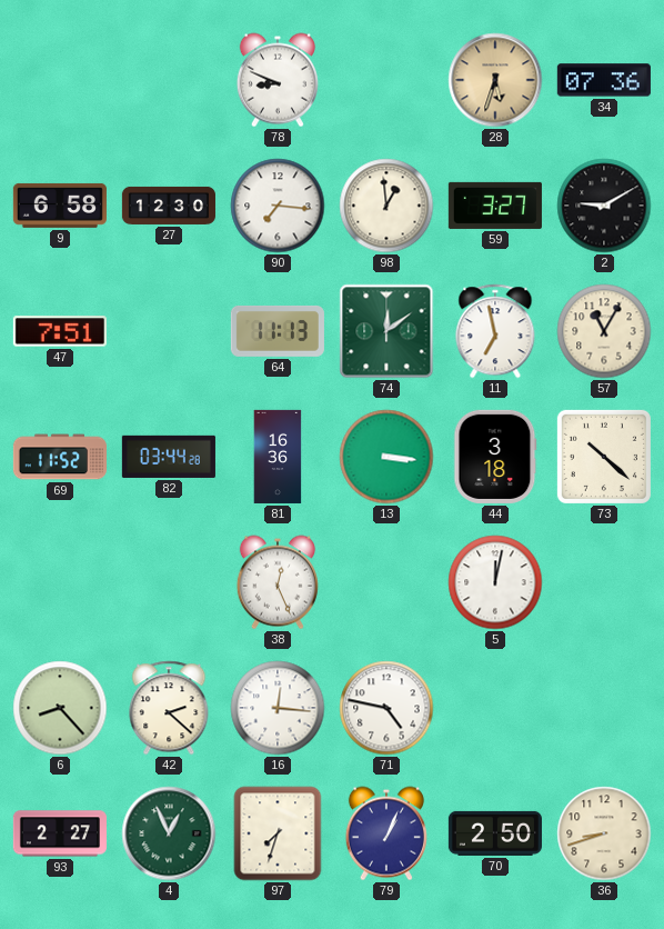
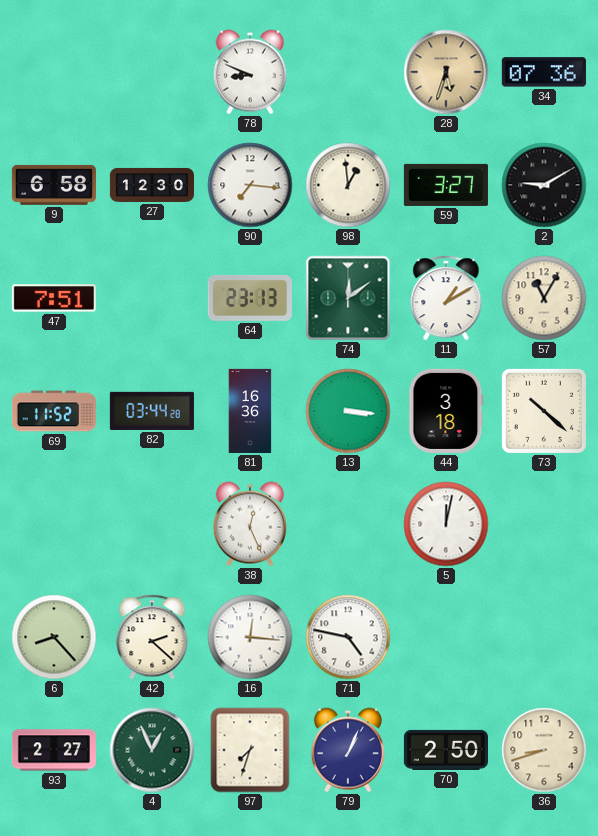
64: 11:13 -> 23:13
11: 6:58 -> 1:10
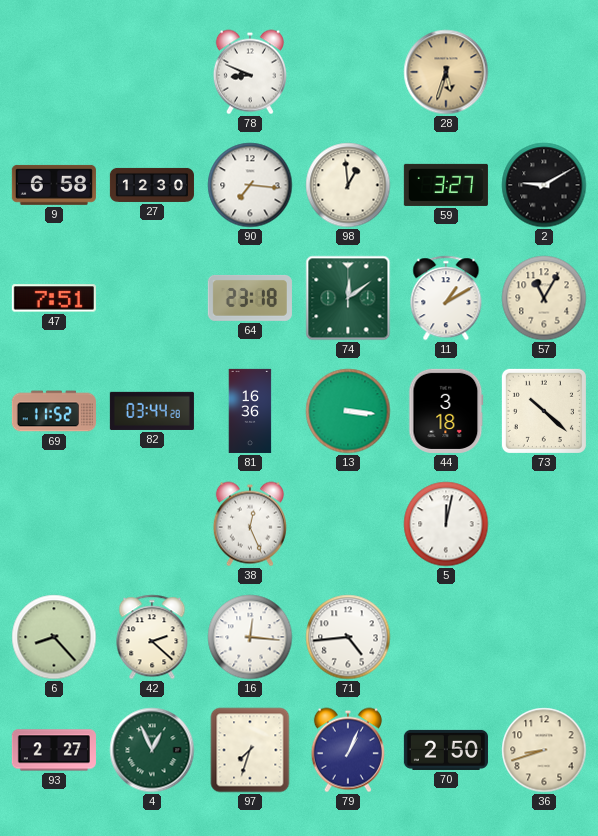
34: 07:36 -> none
64: 23:13 -> 23:18
71: 4:47 -> 4:44
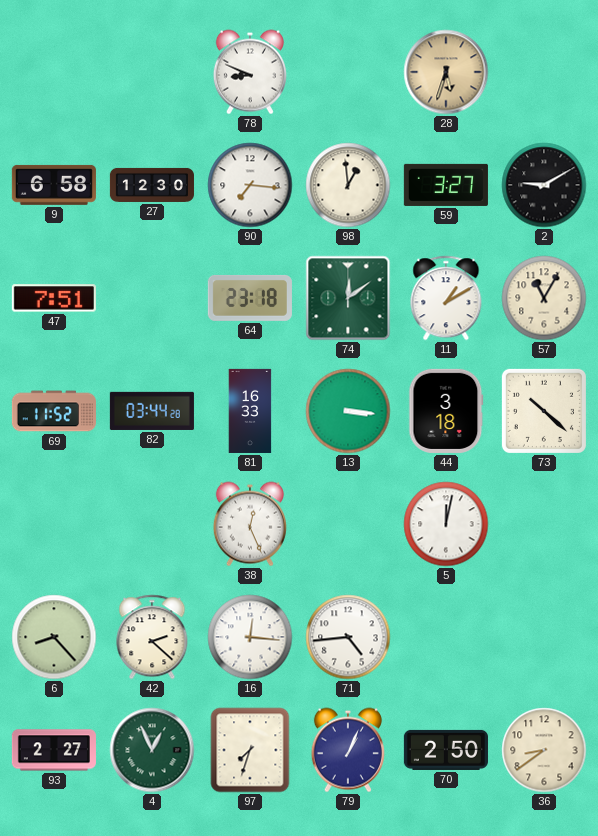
81: 16:36 -> 16:33
36: 8:42 -> 8:39
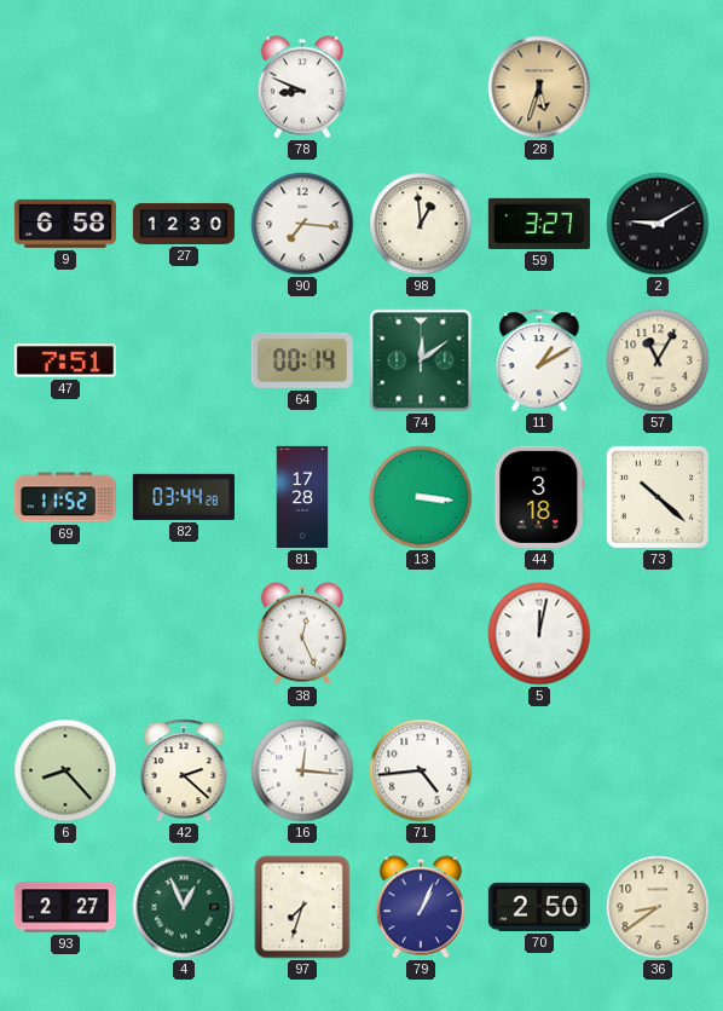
64: 23:18 -> 00:14
81: 16:33 -> 17:28
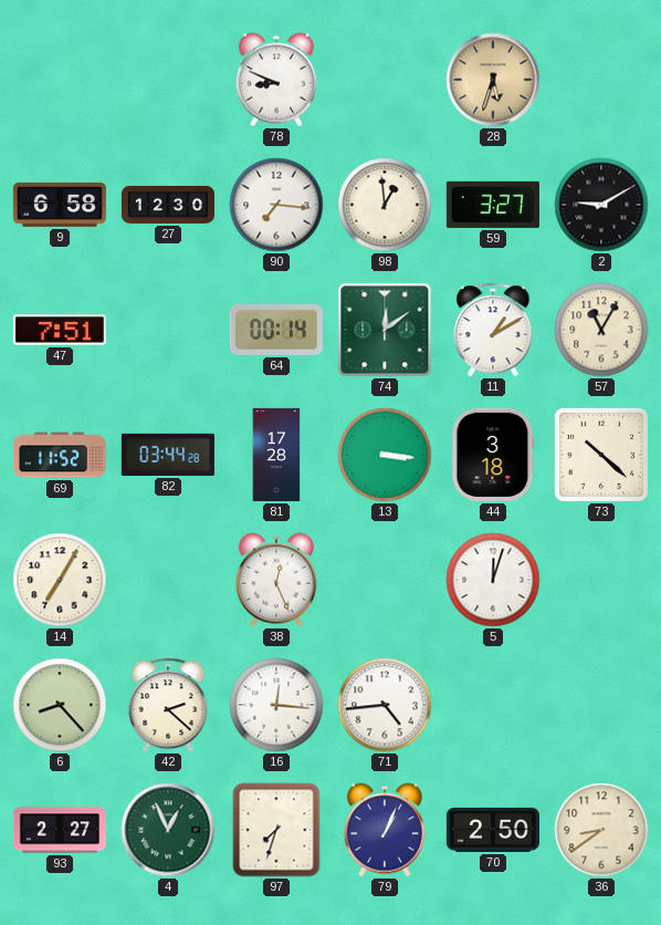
14: none -> 7:05
5: 12:02 -> 12:03
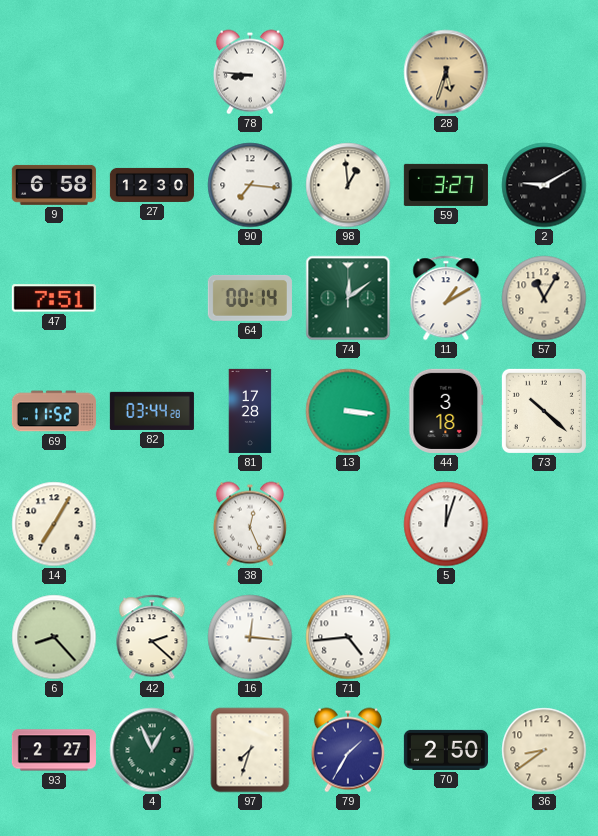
78: 8:49 -> 8:46
79: 1:04 -> 1:35
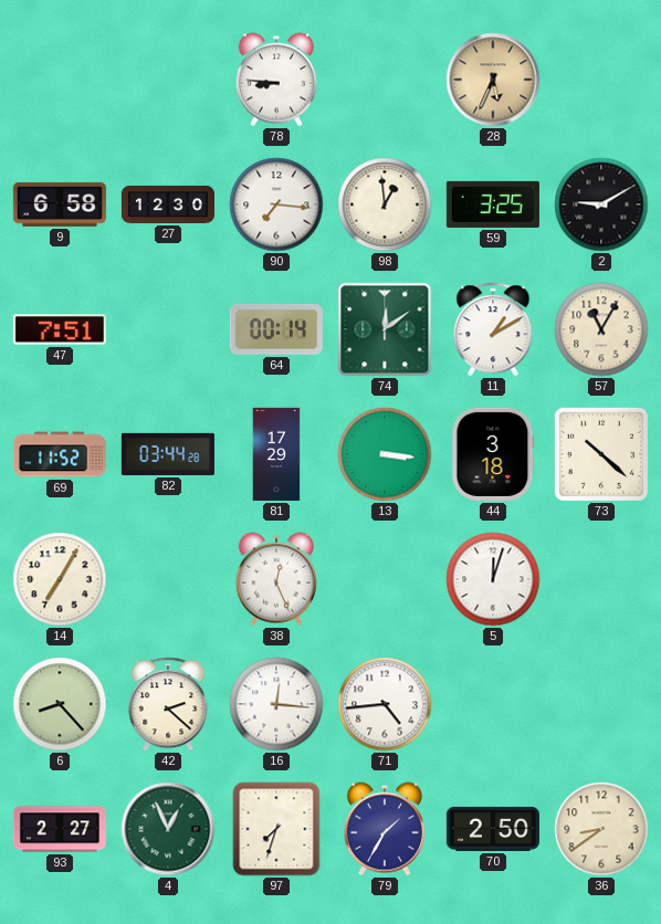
28: 5:33 -> 5:34
59: 3:27 -> 3:25
81: 17:28 -> 17:29
